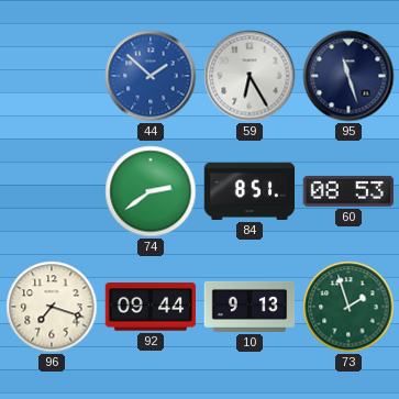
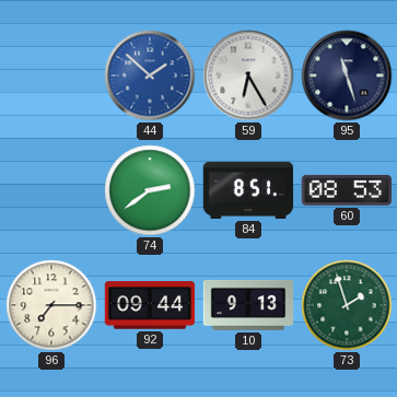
96: 7:18 -> 7:15
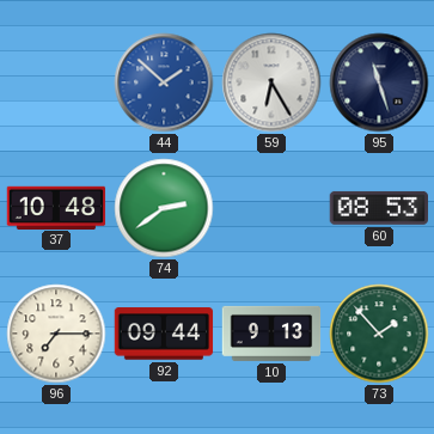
37: none -> 10:48
84: 8:51 -> none
73: 1:57 -> 1:53
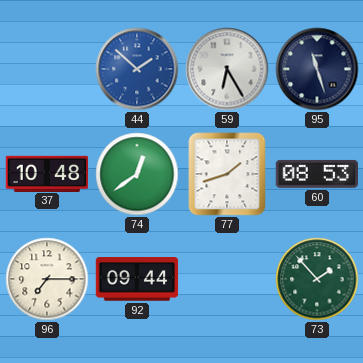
74: 2:39 -> 12:39
77: none -> 1:42
10: 9:13 -> none
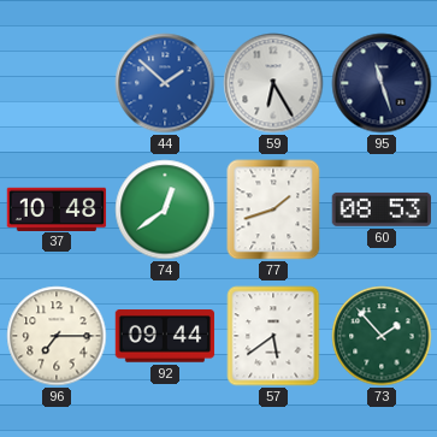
57: none -> 5:39
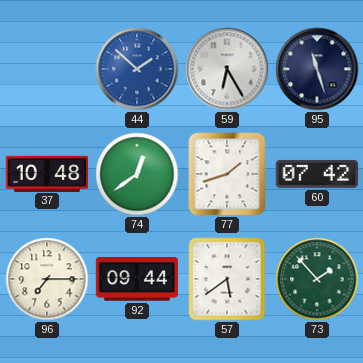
60: 08:53 -> 07:42
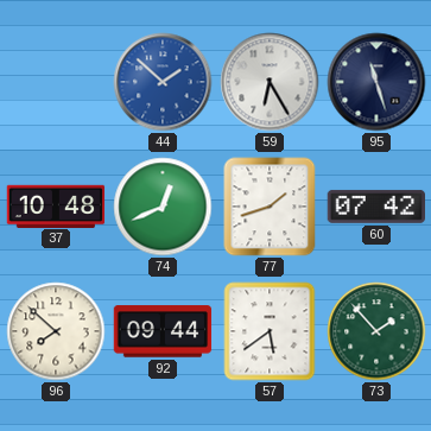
74: 12:39 -> 12:41
96: 7:15 -> 7:52
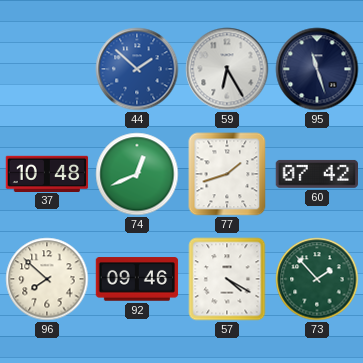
92: 09:44 -> 09:46
57: 5:39 -> 4:20
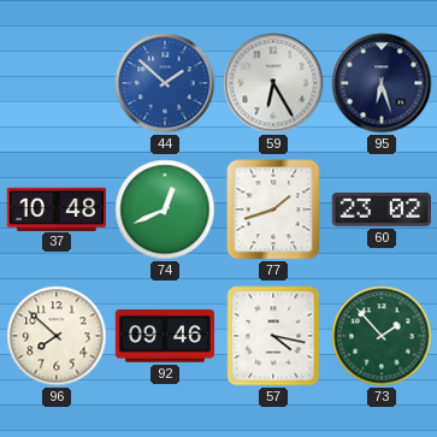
95: 11:27 -> 6:27
60: 07:42 -> 23:02
57: 4:20 -> 4:17
